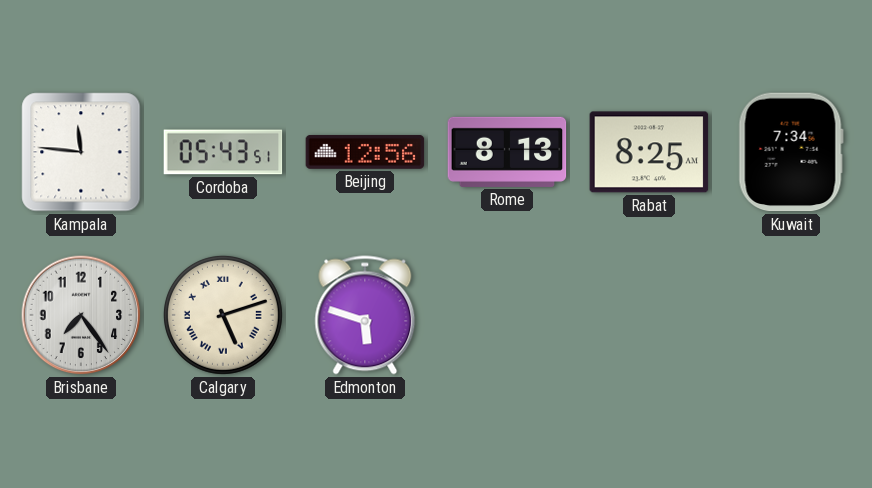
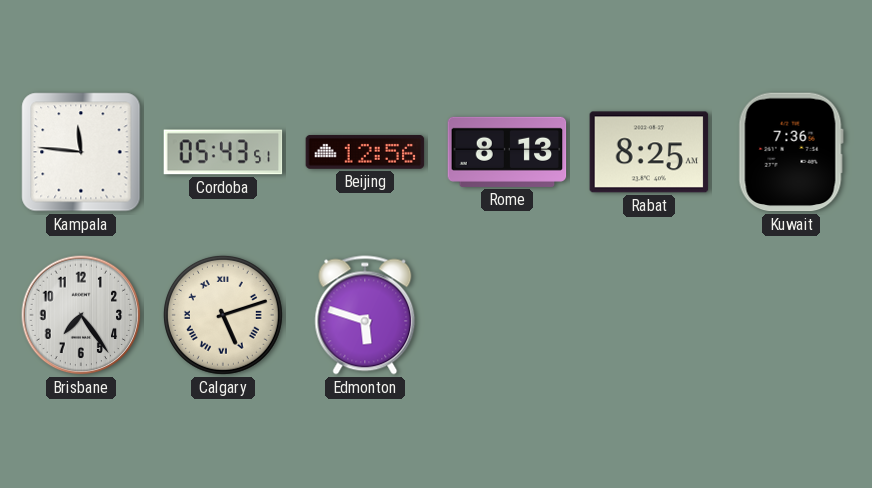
Kuwait: 7:34 -> 7:36
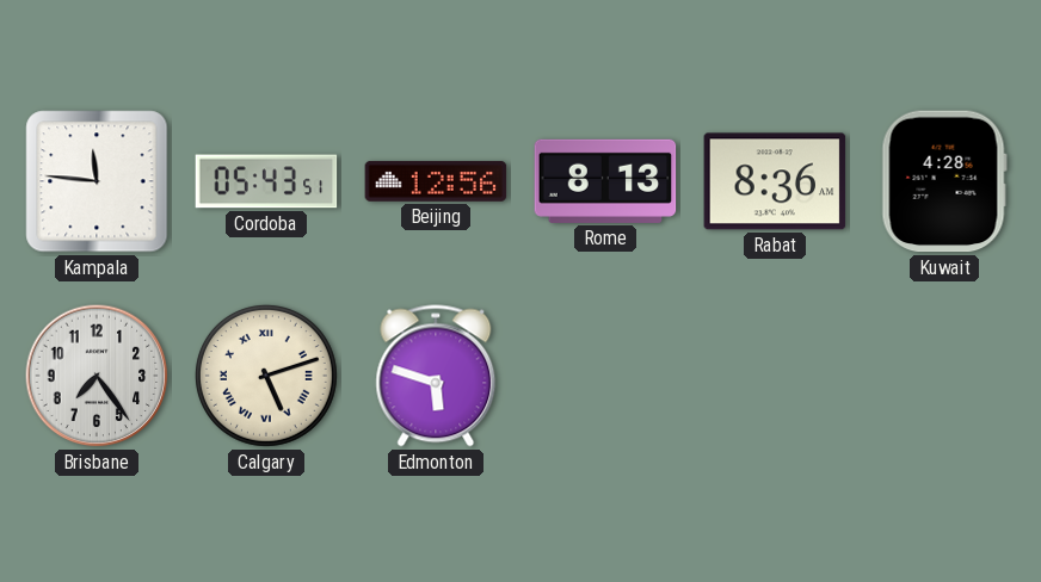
Rabat: 8:25 -> 8:36
Kuwait: 7:36 -> 4:28
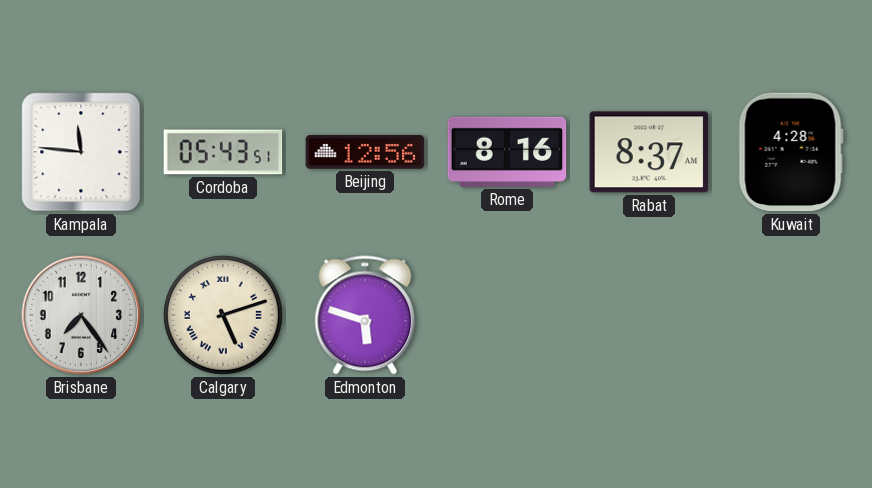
Rome: 8:13 -> 8:16
Rabat: 8:36 -> 8:37
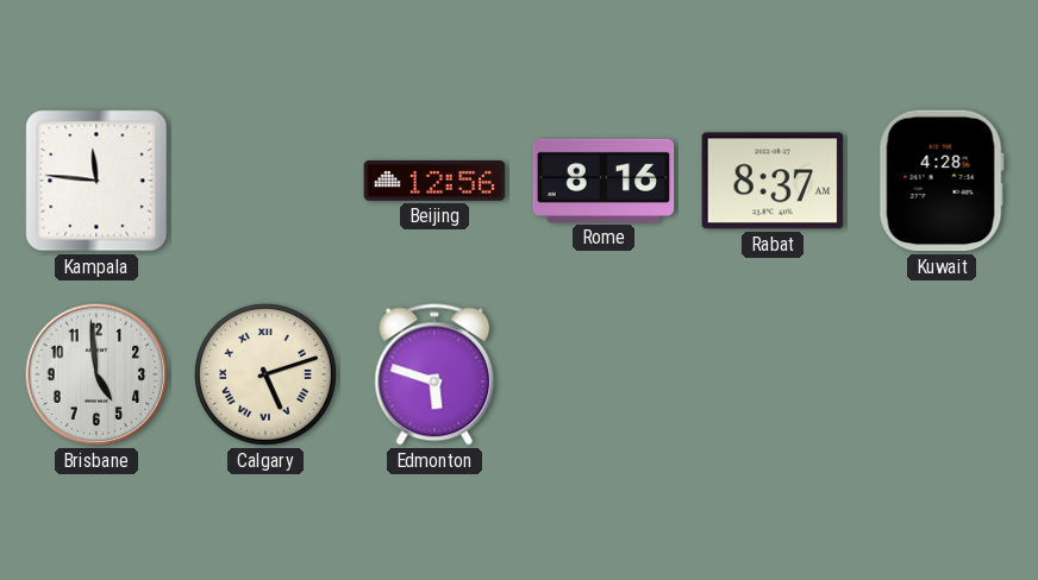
Cordoba: 05:43 -> none
Brisbane: 7:24 -> 4:59
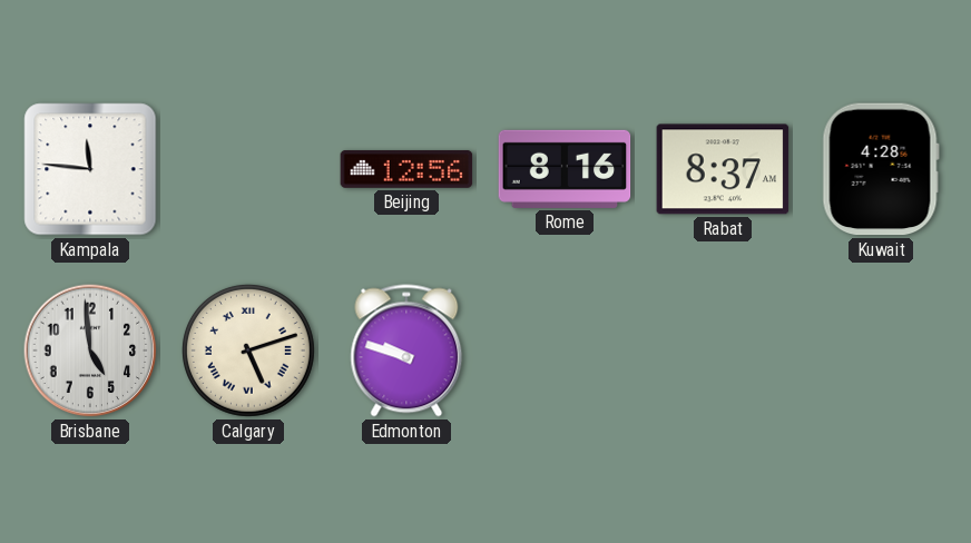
Edmonton: 5:48 -> 9:48
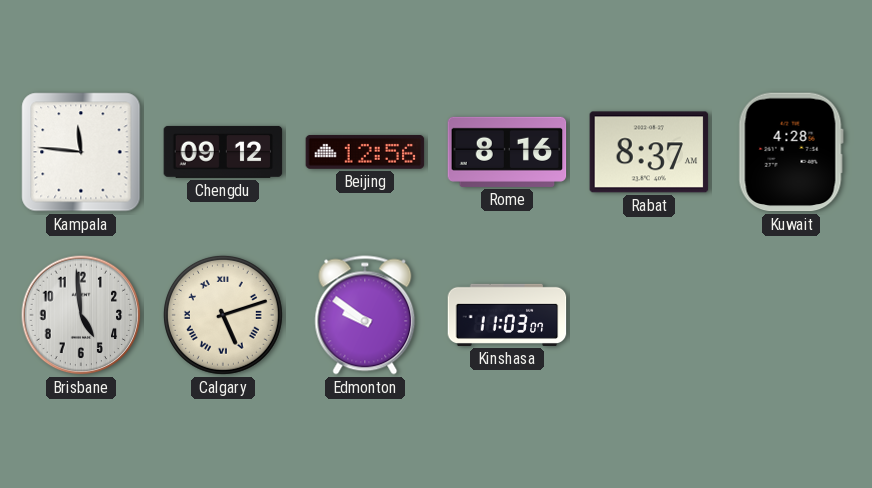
Chengdu: none -> 09:12
Edmonton: 9:48 -> 9:51
Kinshasa: none -> 11:03
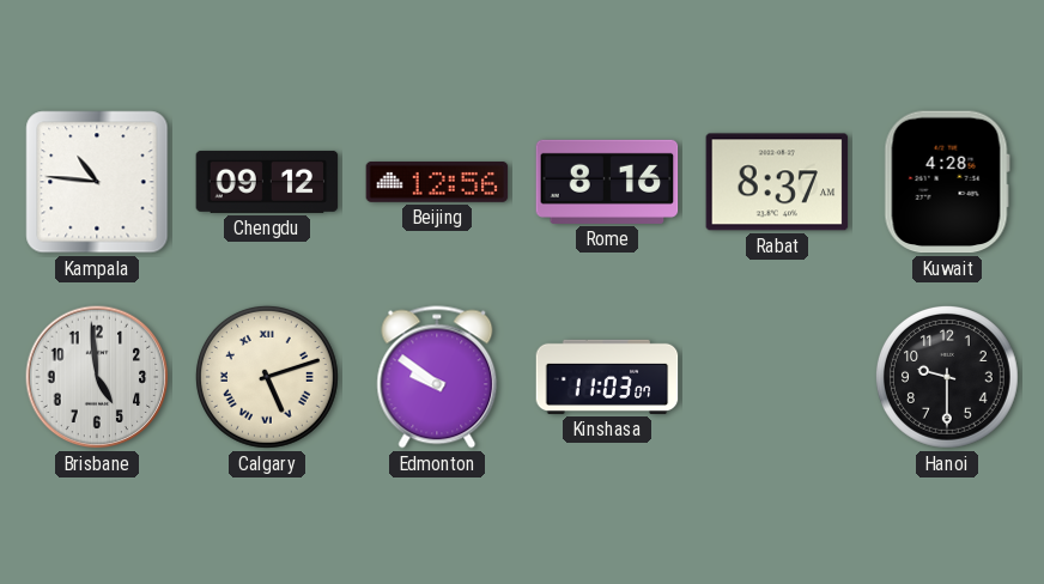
Kampala: 11:46 -> 10:46
Hanoi: none -> 9:30
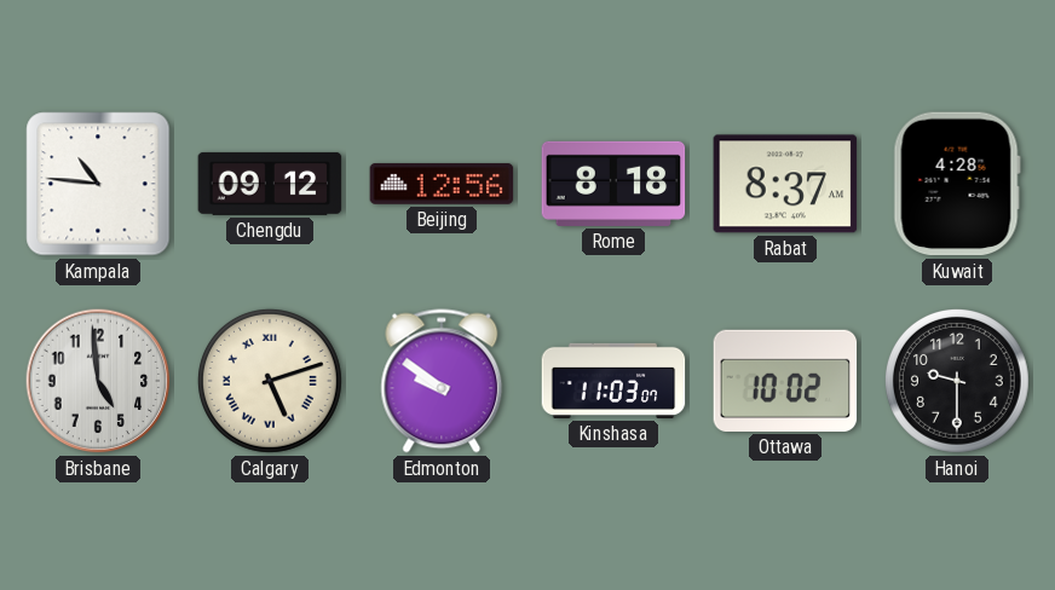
Rome: 8:16 -> 8:18
Ottawa: none -> 10:02
